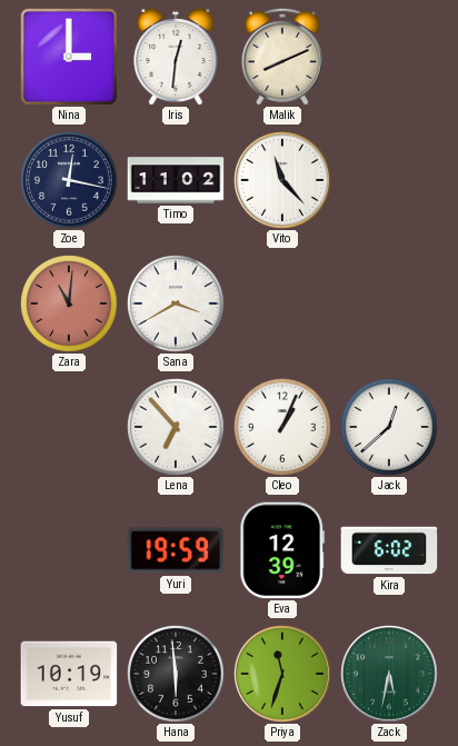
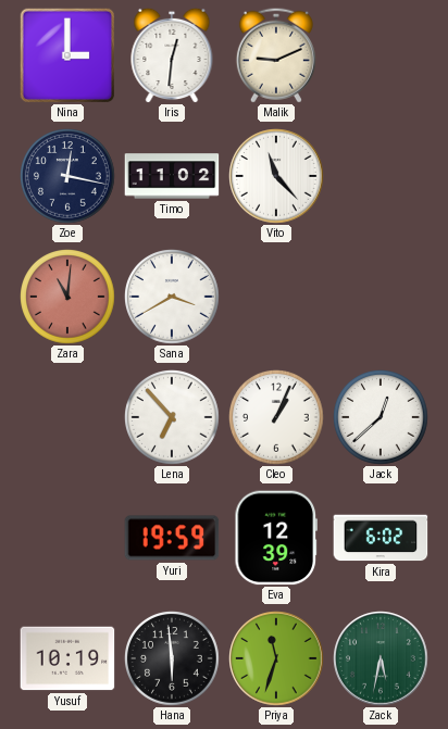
Malik: 8:11 -> 9:11
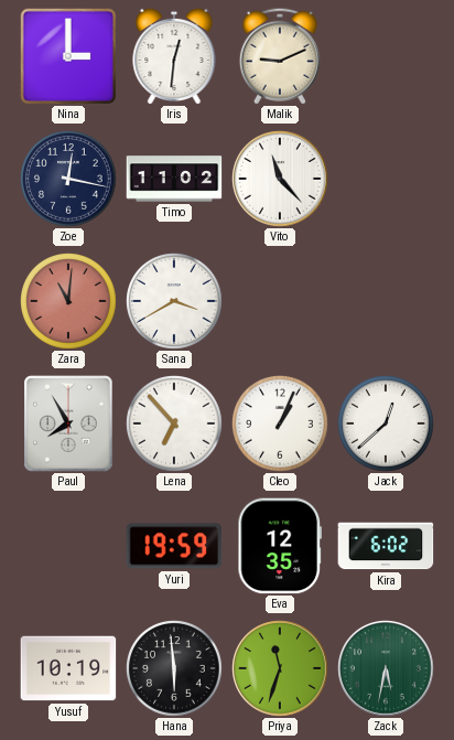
Paul: none -> 7:55
Eva: 12:39 -> 12:35
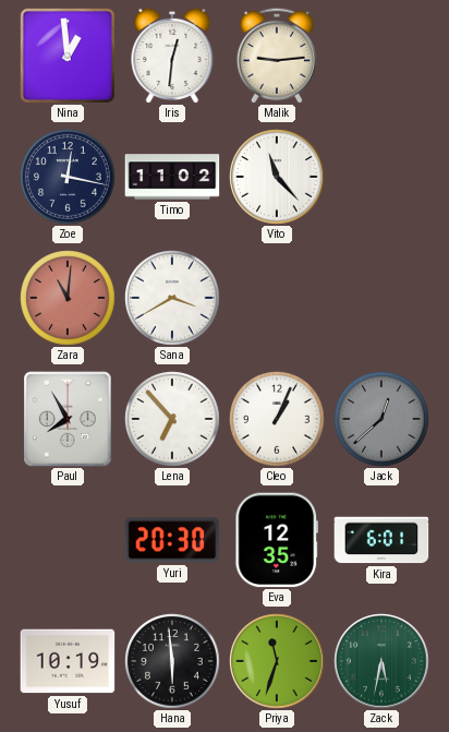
Nina: 3:00 -> 12:59
Malik: 9:11 -> 9:14
Jack dial: white -> grey
Yuri: 19:59 -> 20:30
Kira: 6:02 -> 6:01
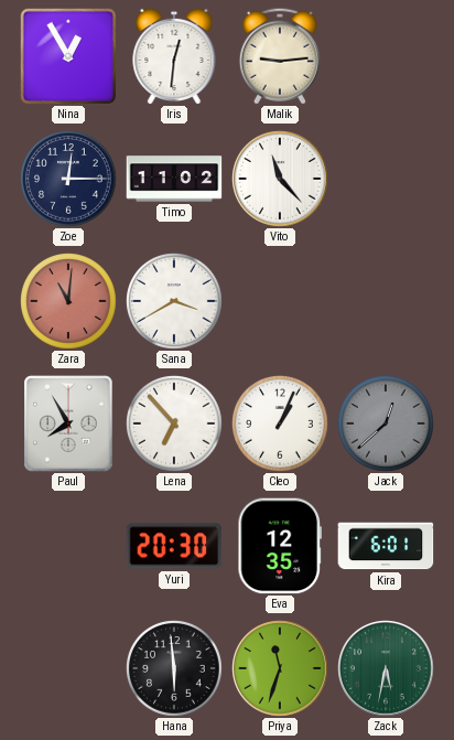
Nina: 12:59 -> 12:55
Zoe: 12:17 -> 12:15
Yusuf: 10:19 -> none
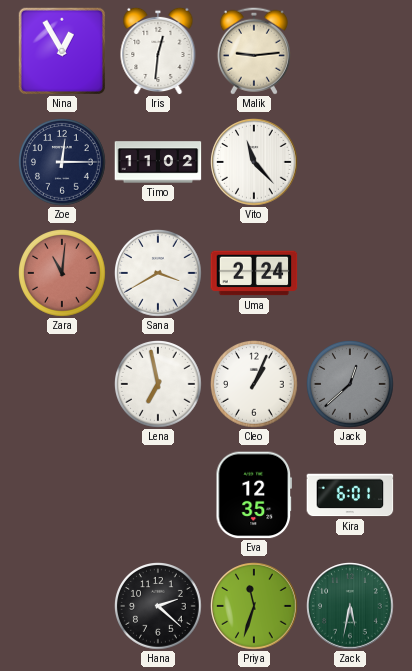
Uma: none -> 2:24
Paul: 7:55 -> none
Lena: 6:53 -> 6:58
Yuri: 20:30 -> none
Hana: 5:59 -> 2:22
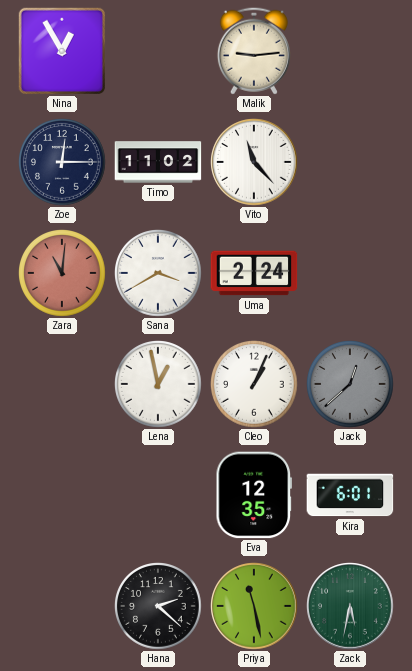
Iris: 12:31 -> none
Lena: 6:58 -> 12:58
Priya: 11:33 -> 11:28
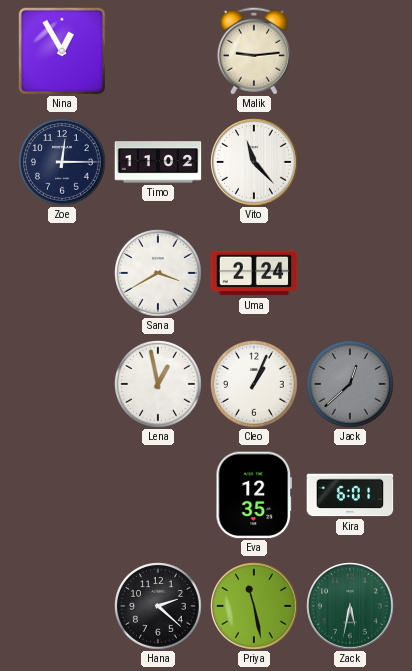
Zara: 11:01 -> none
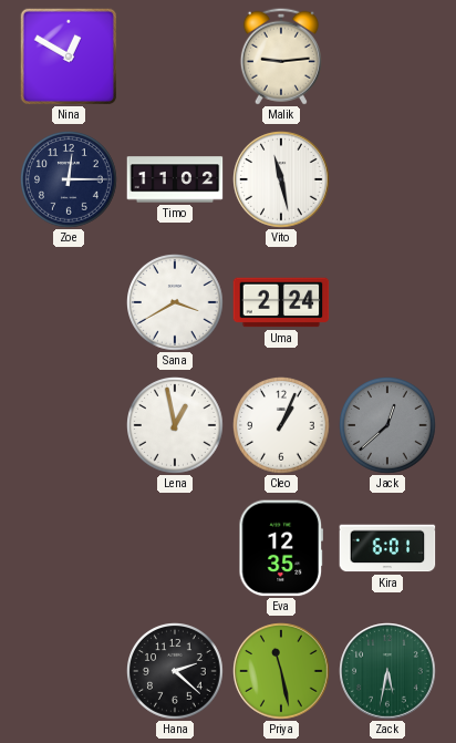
Nina: 12:55 -> 12:50
Vito: 11:23 -> 11:28
